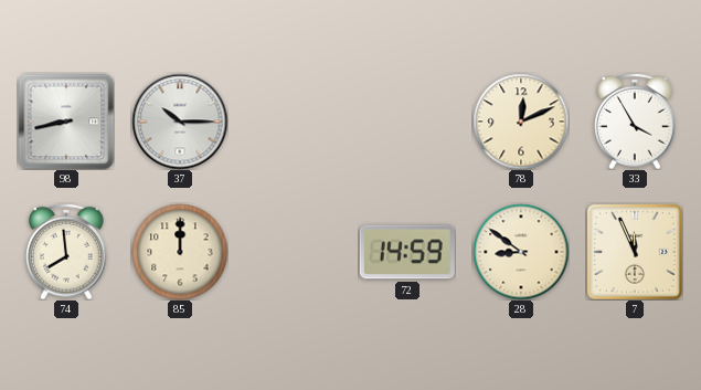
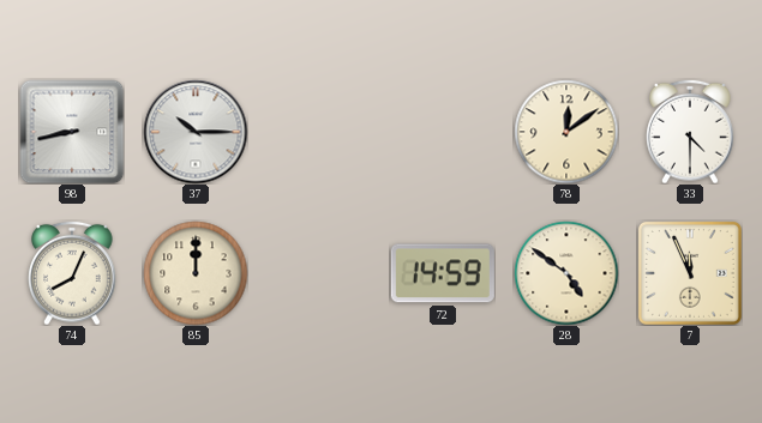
78: 12:11 -> 12:09
33: 3:55 -> 4:30
74: 7:59 -> 8:04
28: 8:51 -> 4:51
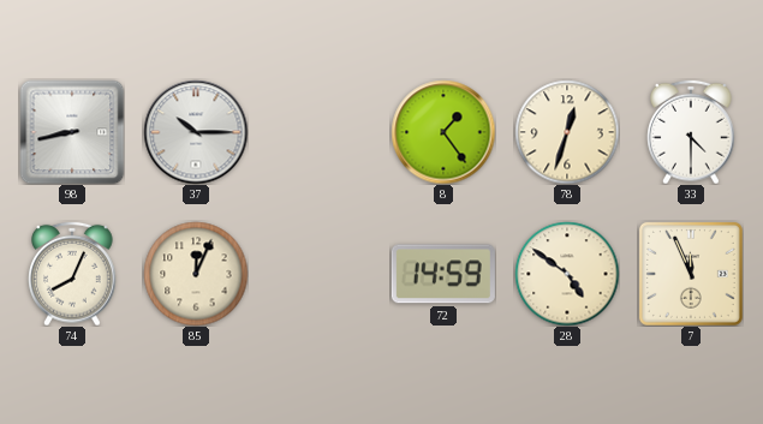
8: none -> 1:24
78: 12:09 -> 12:33
85: 12:00 -> 12:04
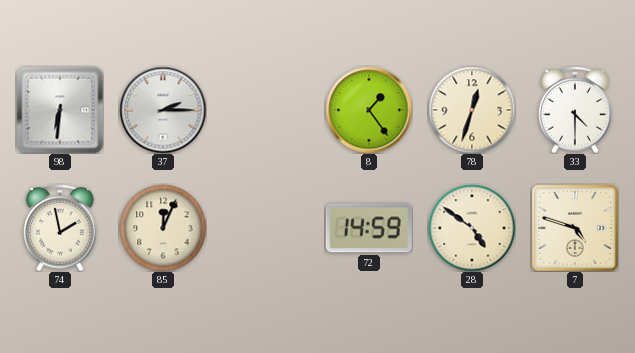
98: 8:43 -> 6:31
37: 10:15 -> 2:15
74: 8:04 -> 1:58
7: 11:56 -> 4:48
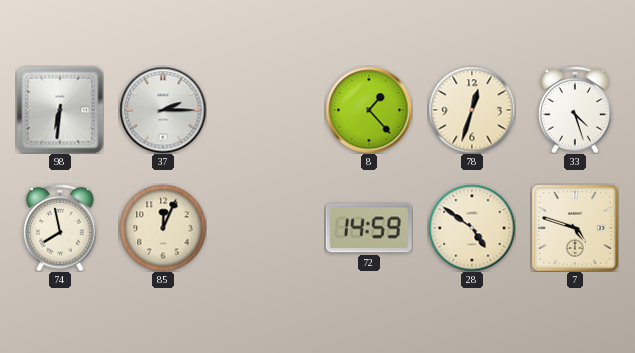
8: 1:24 -> 1:23
33: 4:30 -> 4:27
74: 1:58 -> 7:58
